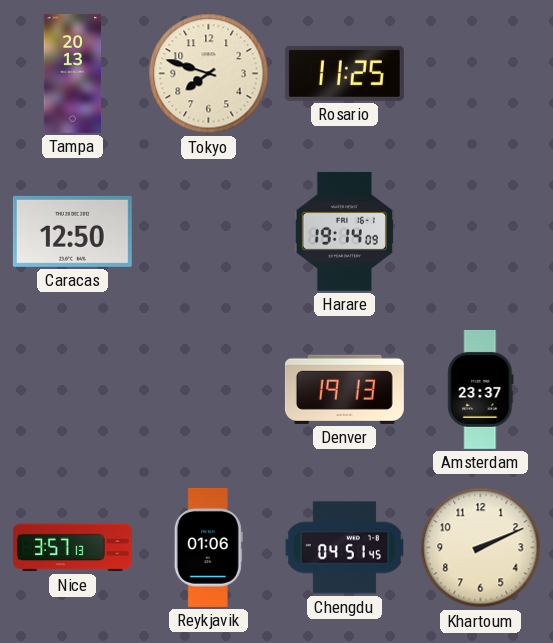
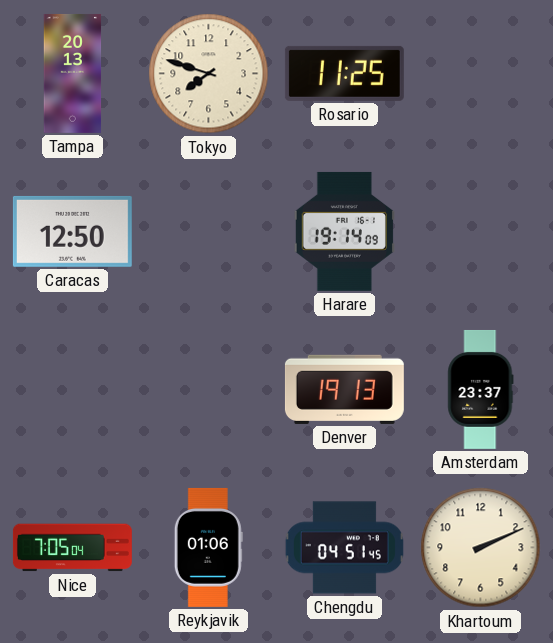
Nice: 3:57 -> 7:05
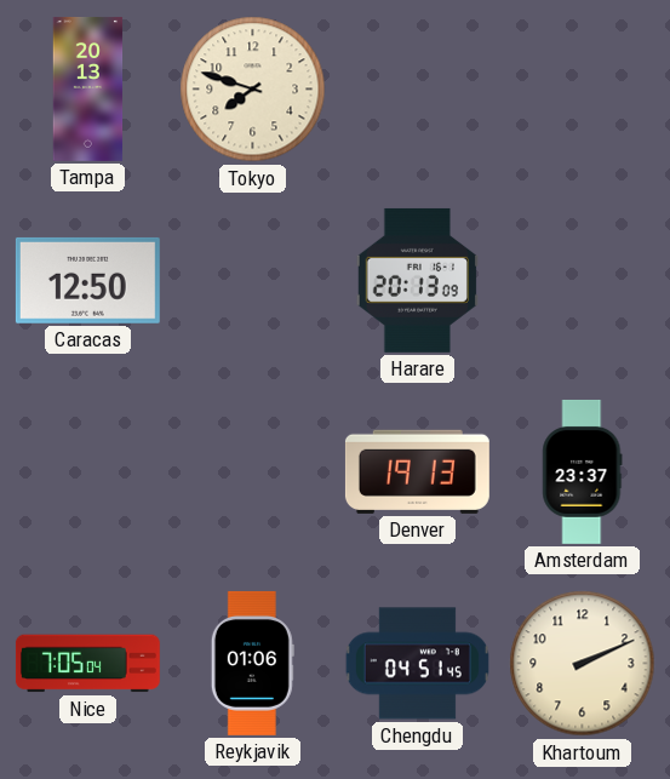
Rosario: 11:25 -> none
Harare: 19:14 -> 20:13
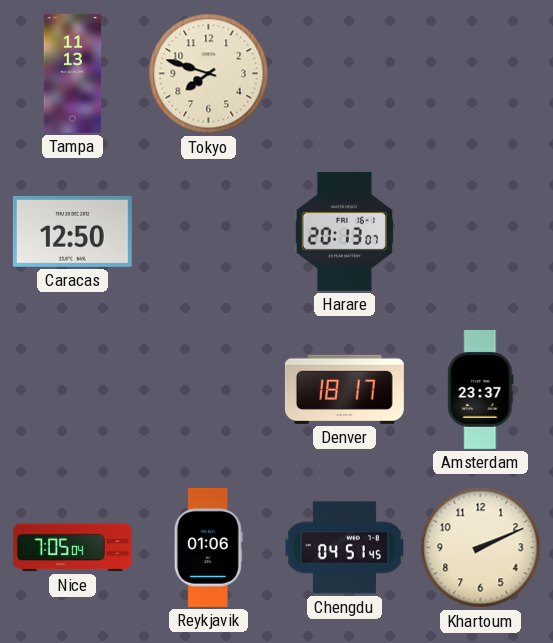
Tampa: 20:13 -> 11:13
Harare: 20:13:09 -> 20:13:07
Denver: 19:13 -> 18:17
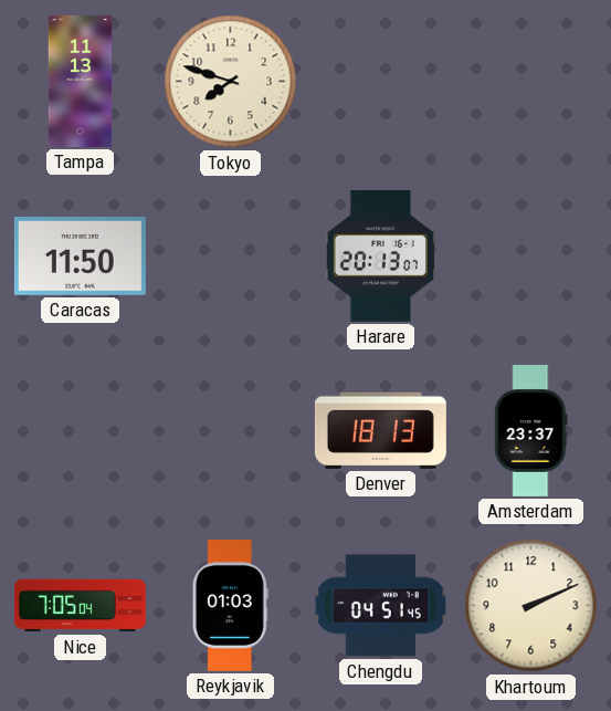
Caracas: 12:50 -> 11:50
Denver: 18:17 -> 18:13
Reykjavik: 01:06 -> 01:03
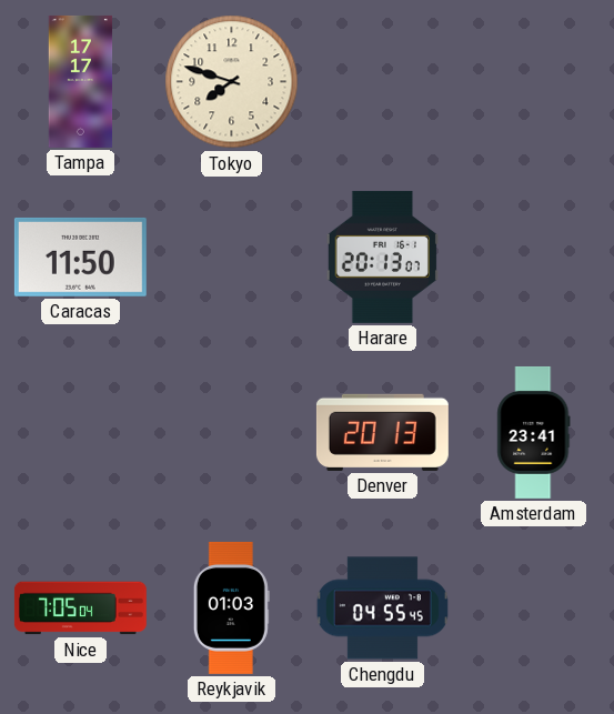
Tampa: 11:13 -> 17:17
Denver: 18:13 -> 20:13
Amsterdam: 23:37 -> 23:41
Chengdu: 04:51 -> 04:55
Khartoum: 2:11 -> none
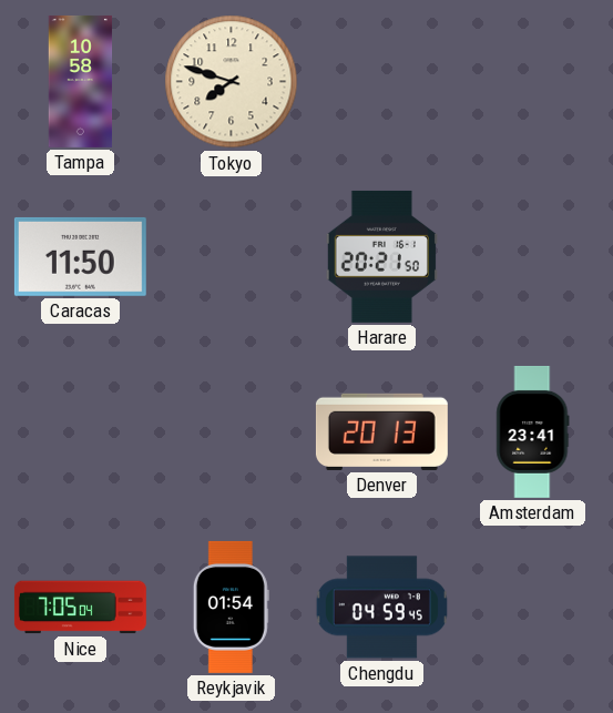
Tampa: 17:17 -> 10:58
Harare: 20:13 -> 20:21
Reykjavik: 01:03 -> 01:54
Chengdu: 04:55 -> 04:59
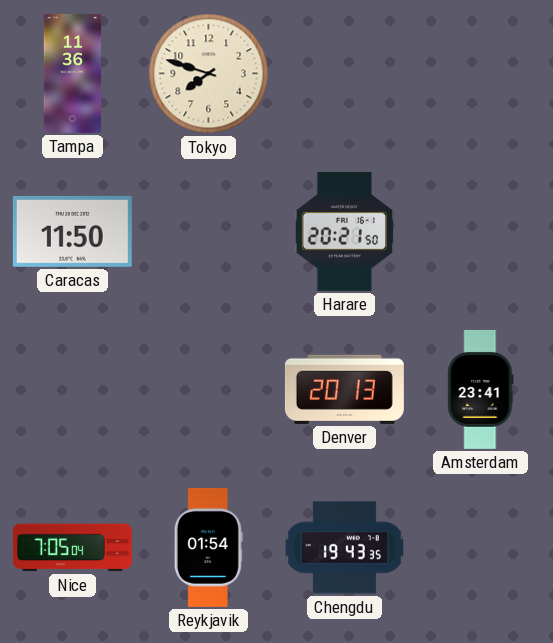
Tampa: 10:58 -> 11:36
Chengdu: 04:59 -> 19:43
